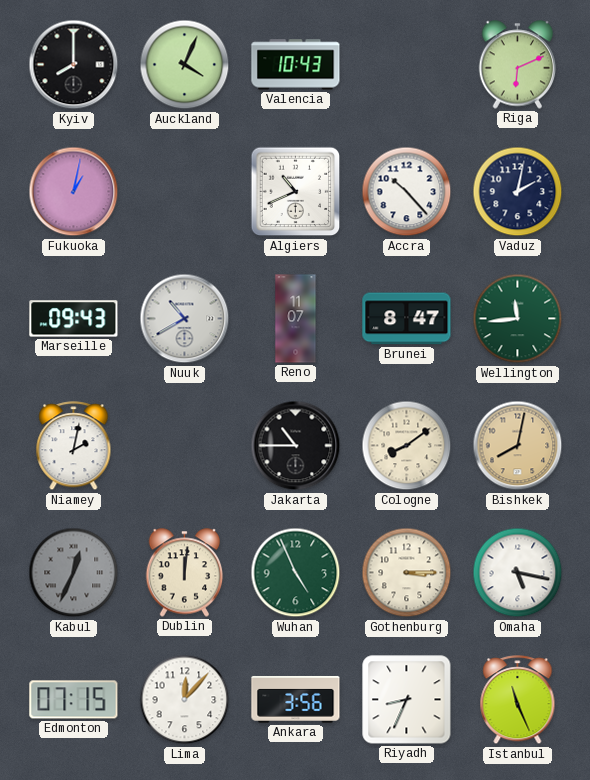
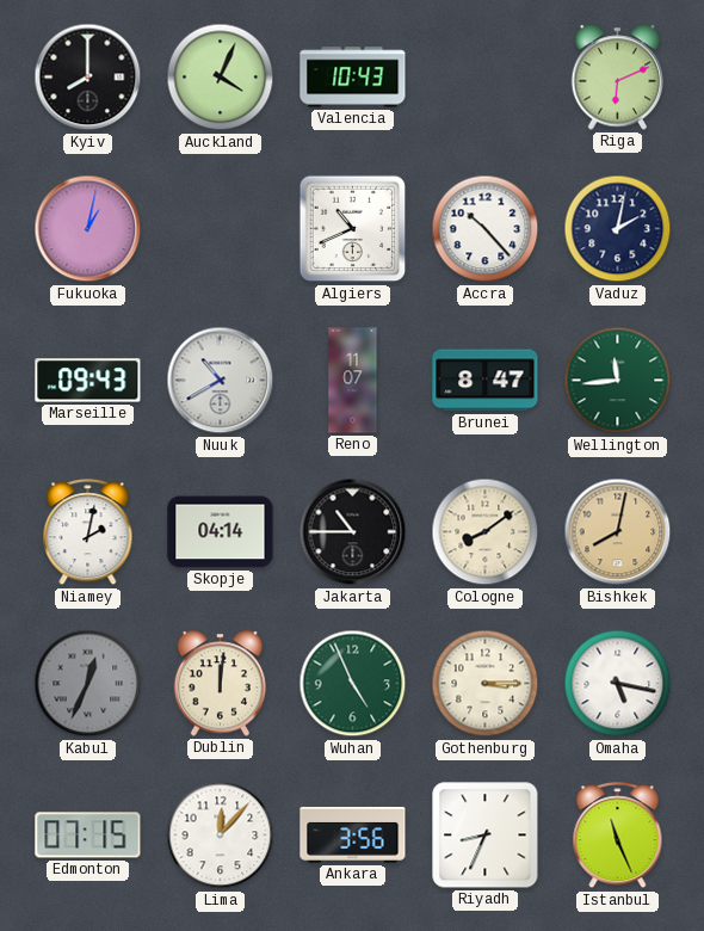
Skopje: none -> 04:14
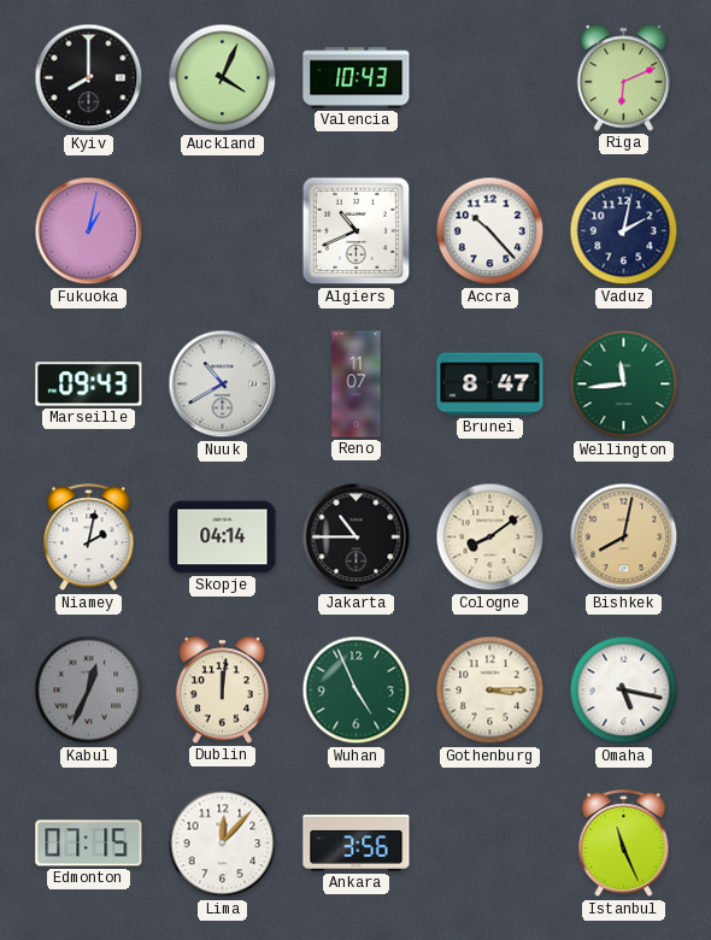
Riyadh: 8:34 -> none
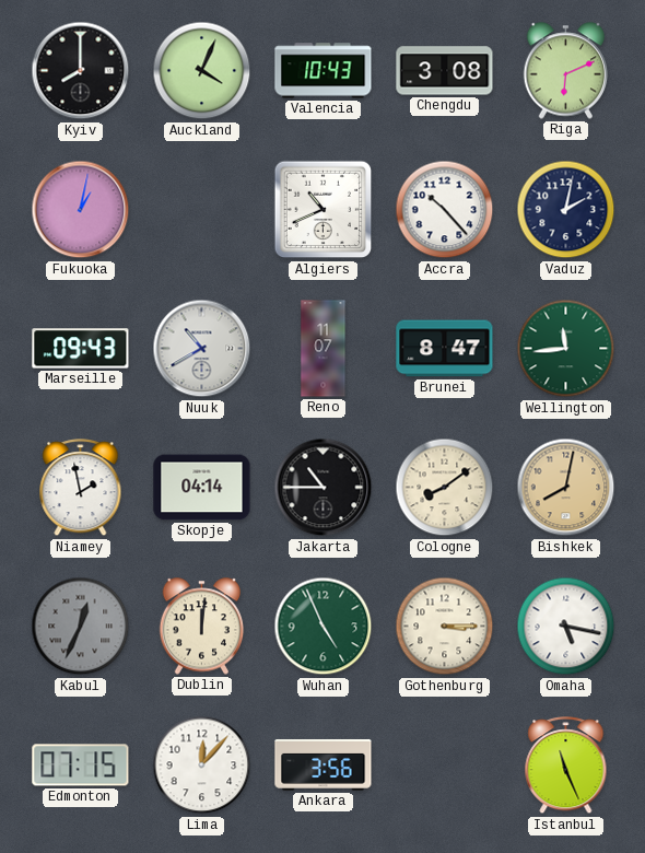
Chengdu: none -> 3:08
Niamey: 2:02 -> 1:58
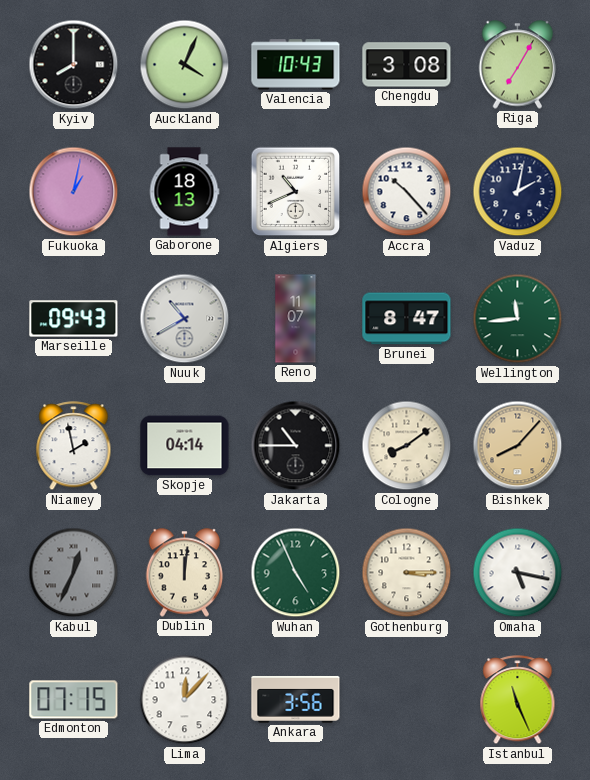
Riga: 6:11 -> 7:05
Gaborone: none -> 18:13
Bishkek: 8:02 -> 8:07
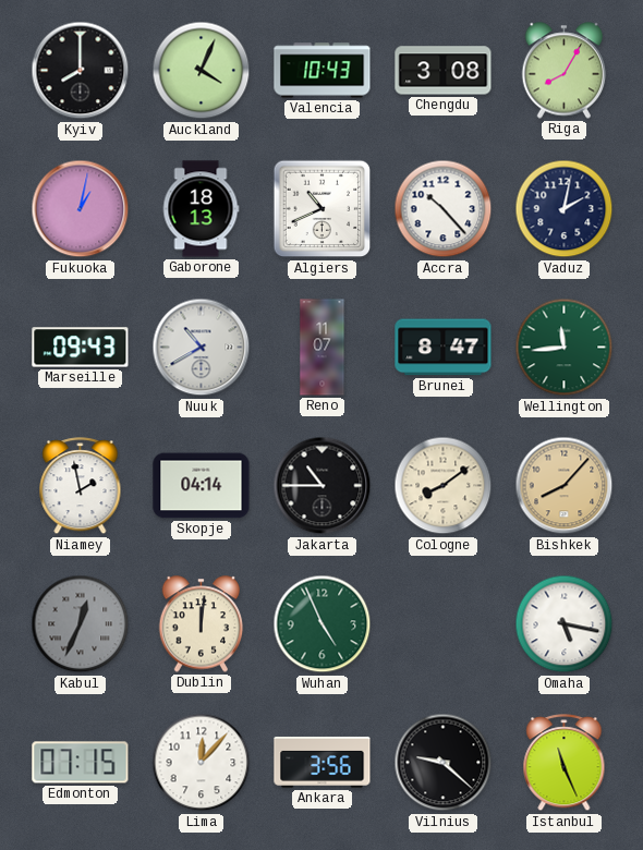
Riga: 7:05 -> 8:05
Gothenburg: 3:15 -> none
Vilnius: none -> 9:22
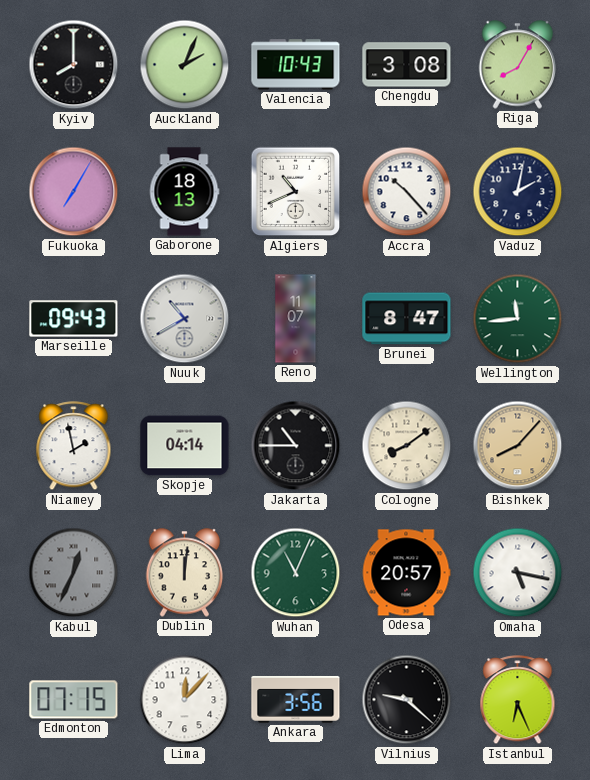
Auckland: 4:04 -> 2:04
Fukuoka: 1:02 -> 7:05
Wuhan: 4:56 -> 11:04
Odesa: none -> 20:57
Istanbul: 11:26 -> 6:26
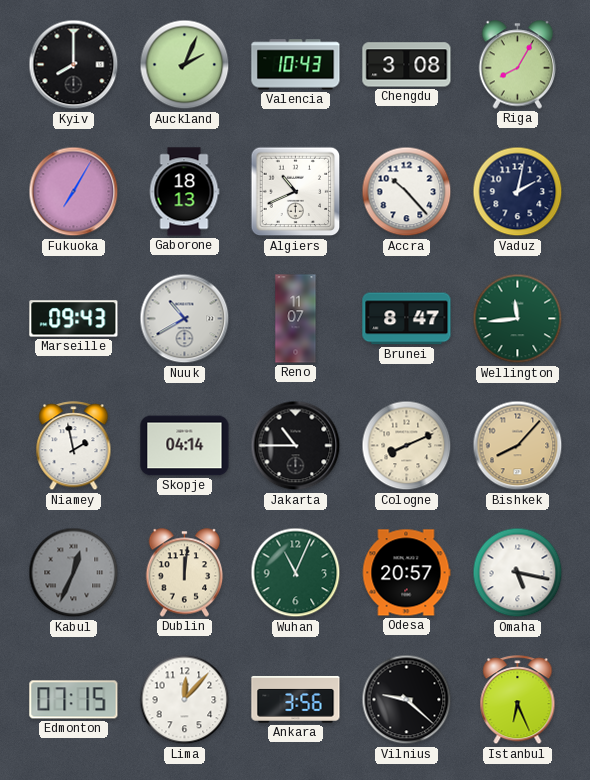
Cologne: 8:09 -> 8:11
